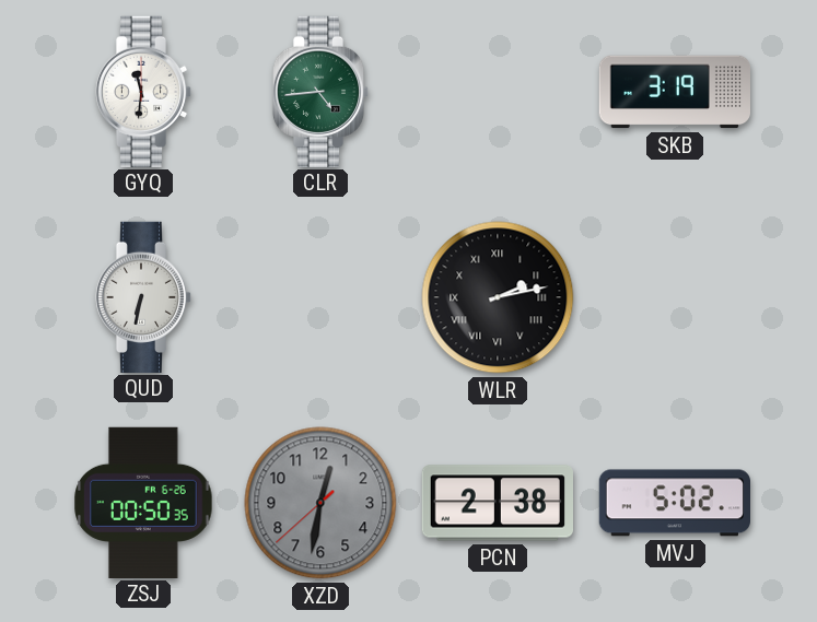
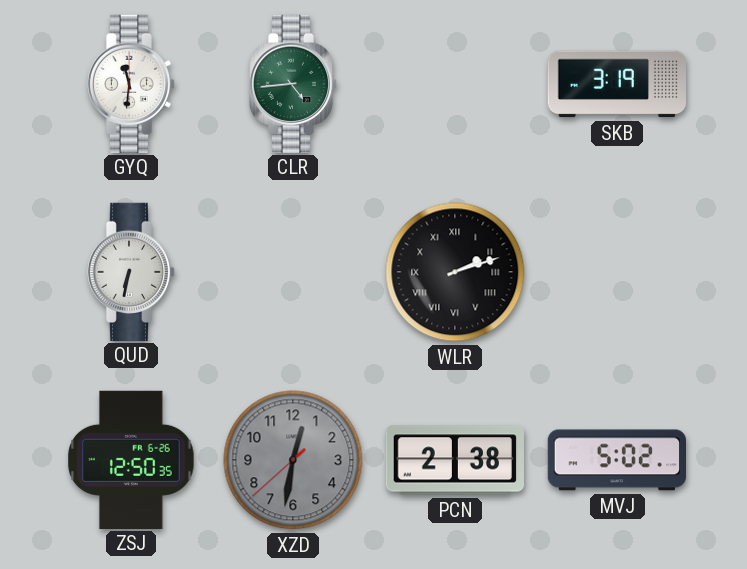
WLR: 2:13 -> 2:12
ZSJ: 00:50 -> 12:50
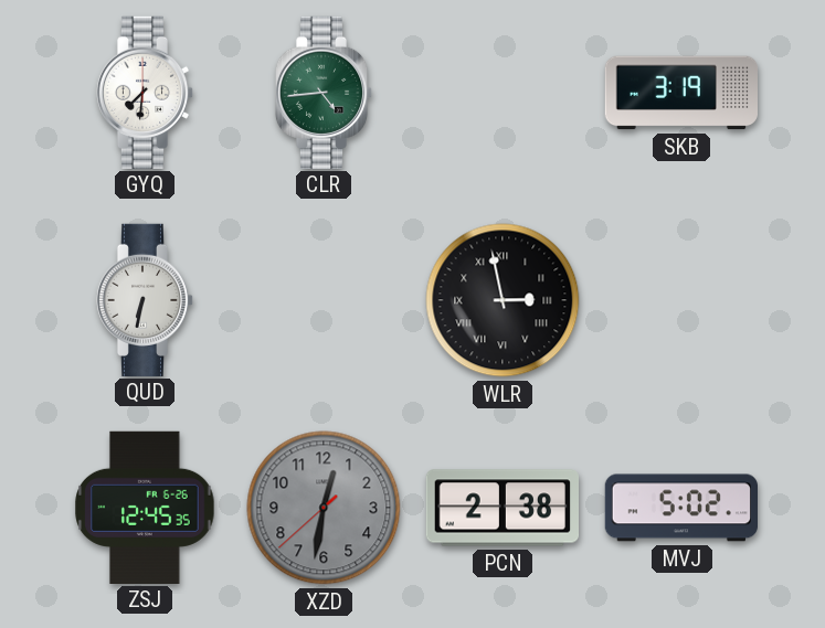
GYQ: 11:31 -> 7:31
WLR: 2:12 -> 2:58
ZSJ: 12:50 -> 12:45
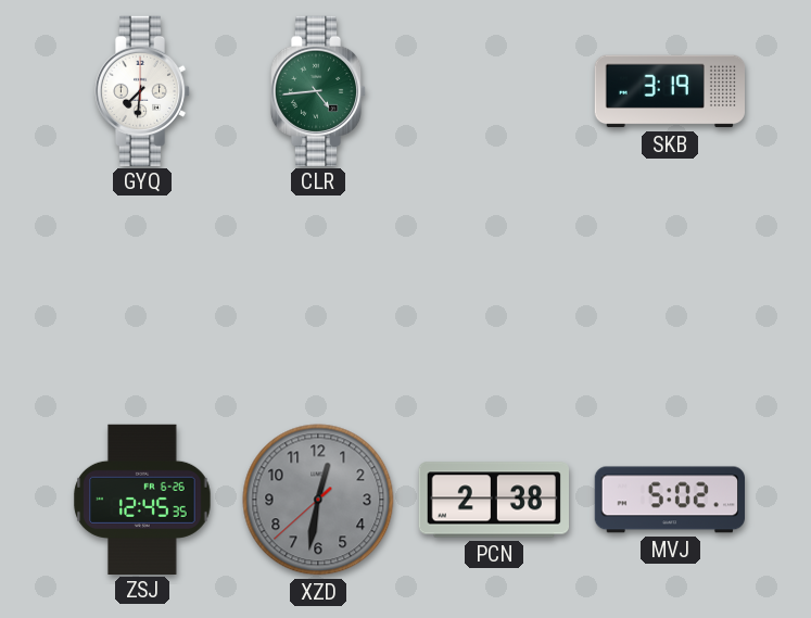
QUD: 6:32 -> none
WLR: 2:58 -> none
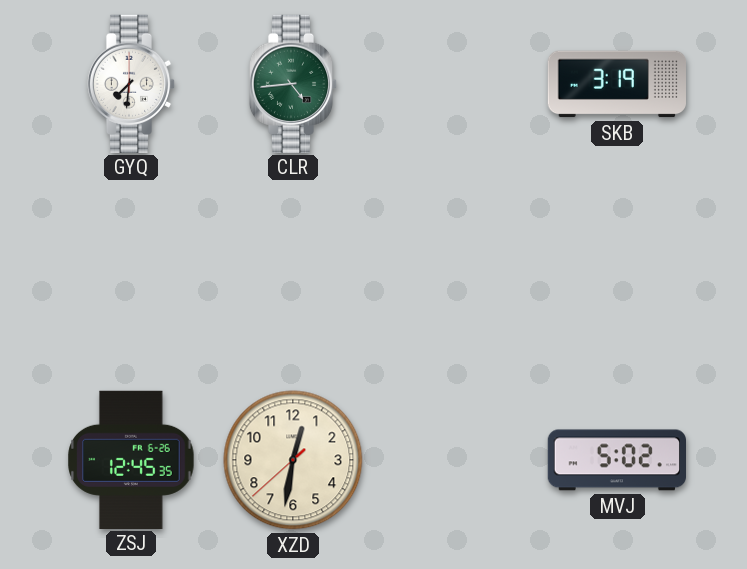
XZD dial: grey -> cream
PCN: 2:38 -> none
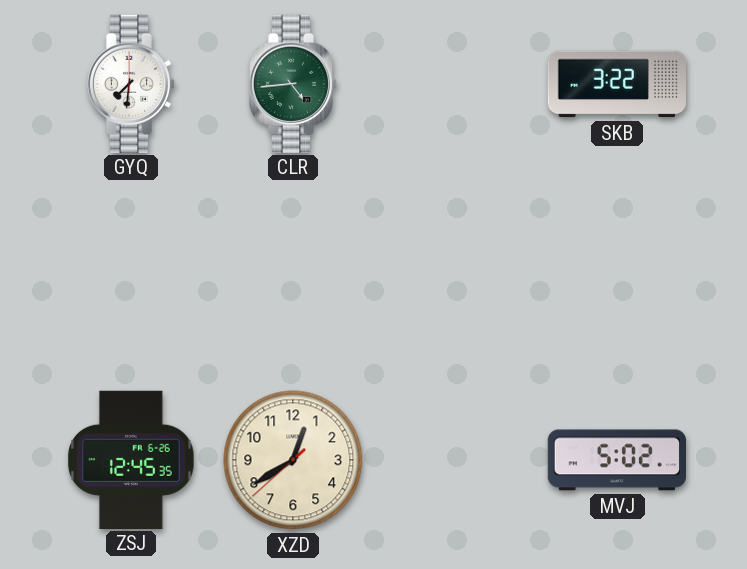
SKB: 3:19 -> 3:22
XZD: 12:31 -> 12:39
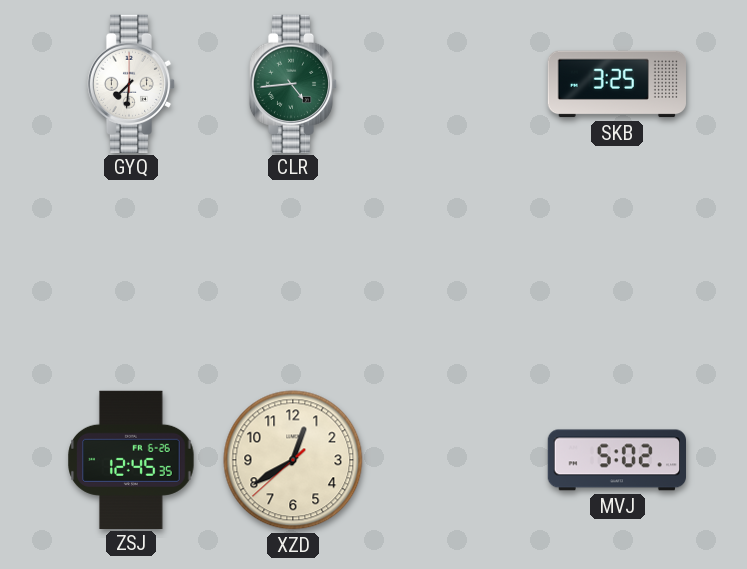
SKB: 3:22 -> 3:25
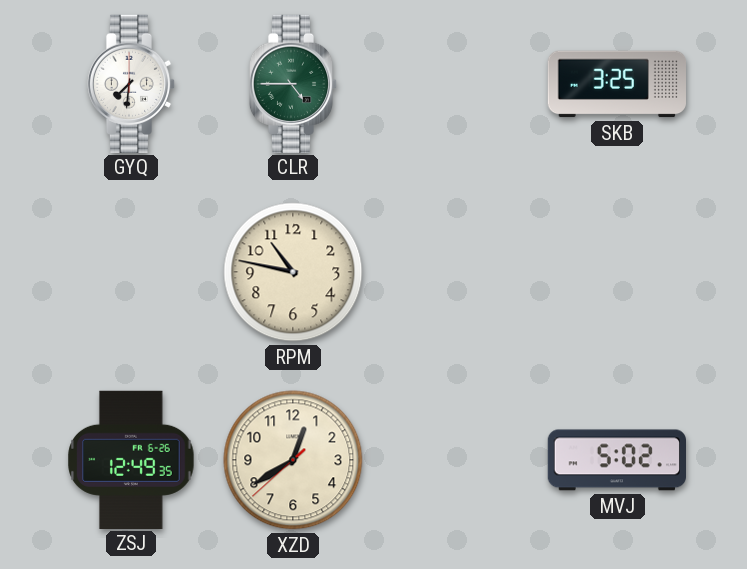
CLR: 4:44 -> 4:45
RPM: none -> 10:47
ZSJ: 12:45 -> 12:49
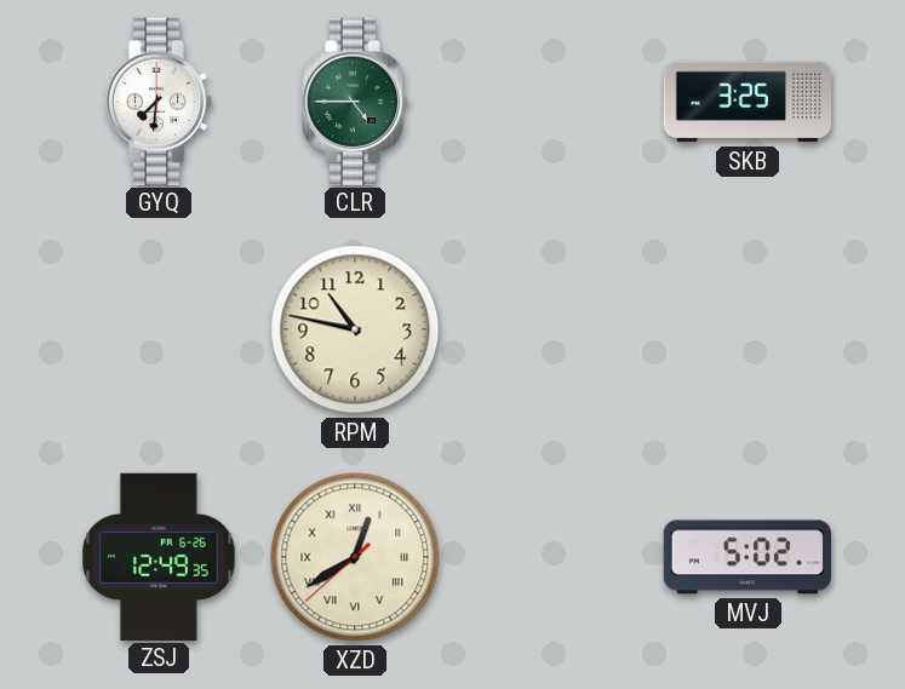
XZD numerals: Arabic -> Roman
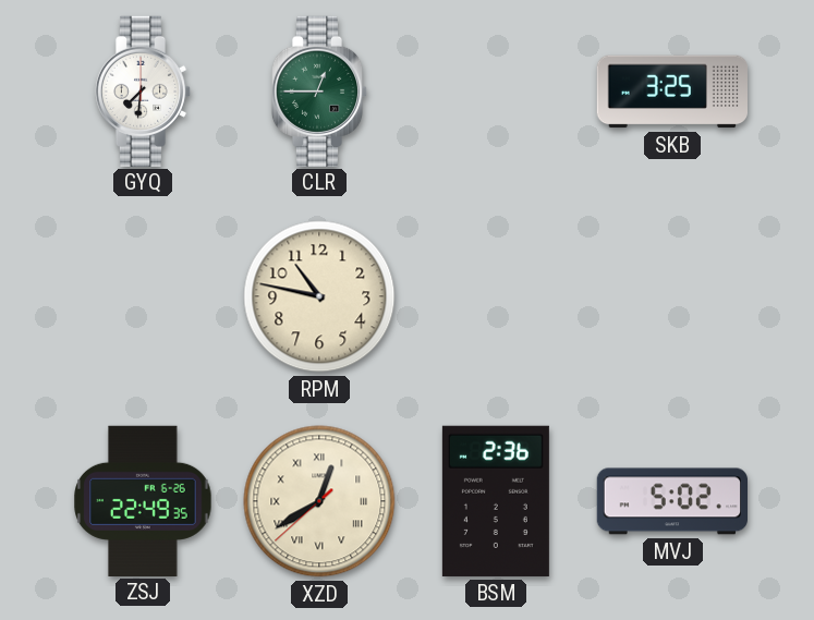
CLR: 4:45 -> 12:45
ZSJ: 12:49 -> 22:49
BSM: none -> 2:36
